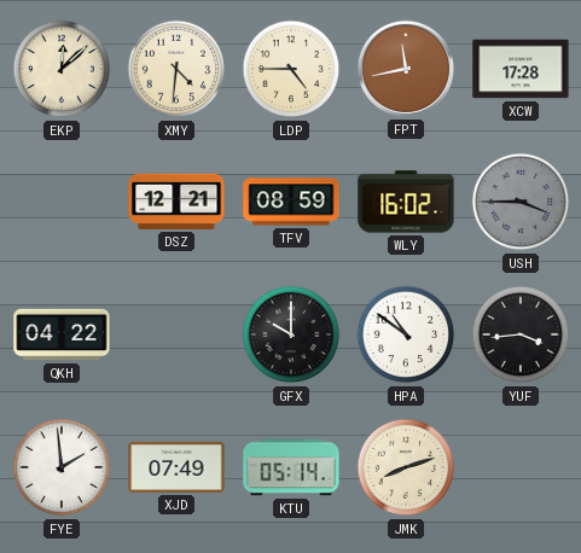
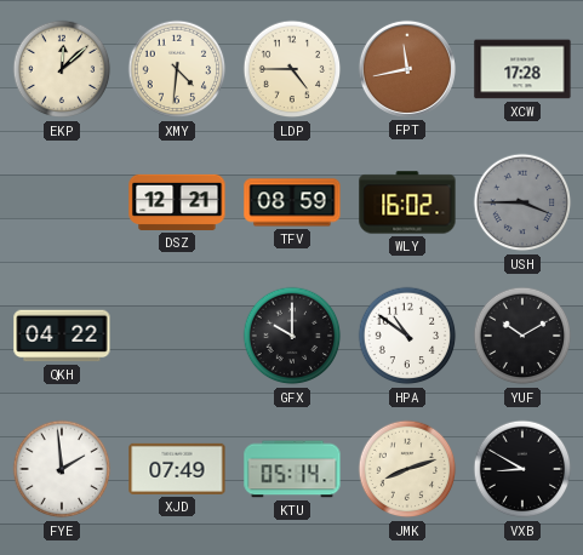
YUF: 3:44 -> 10:10
VXB: none -> 8:50
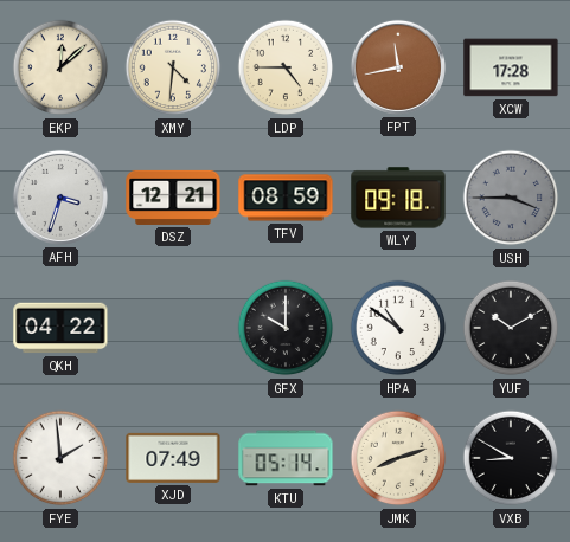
AFH: none -> 3:33
WLY: 16:02 -> 09:18
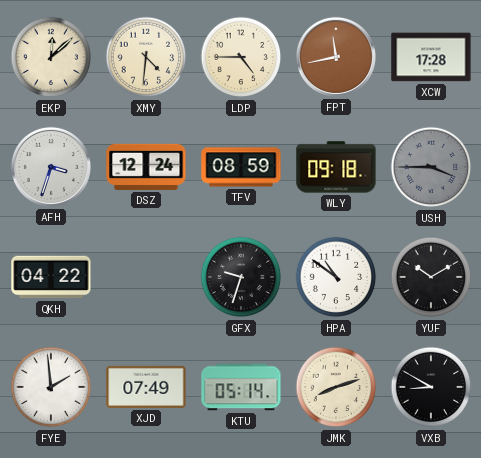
DSZ: 12:21 -> 12:24
GFX: 10:00 -> 9:33
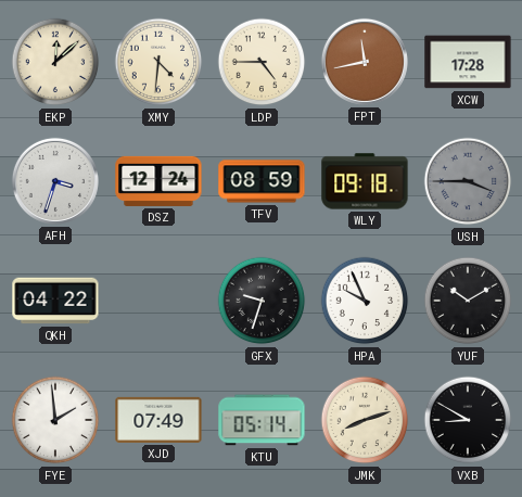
HPA: 10:51 -> 9:56
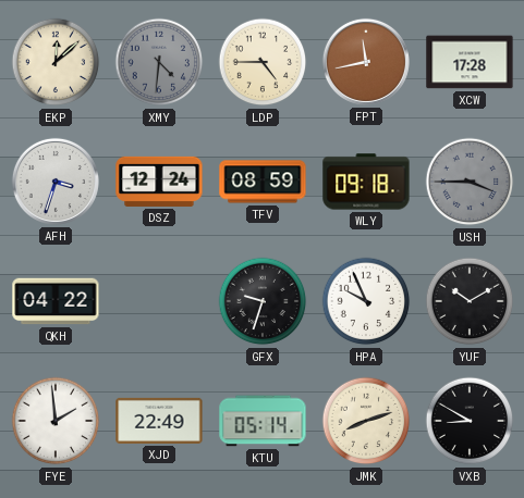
XMY dial: cream -> grey
XJD: 07:49 -> 22:49
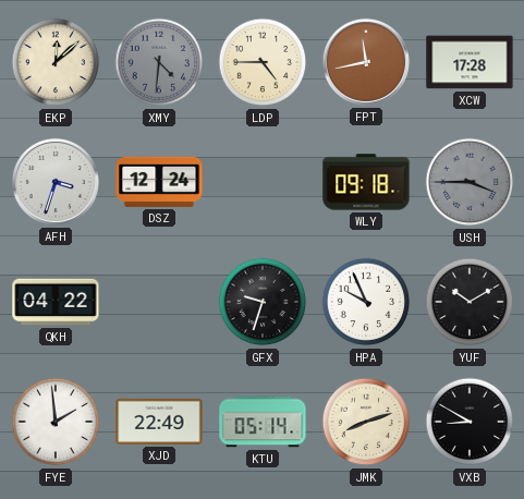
TFV: 08:59 -> none
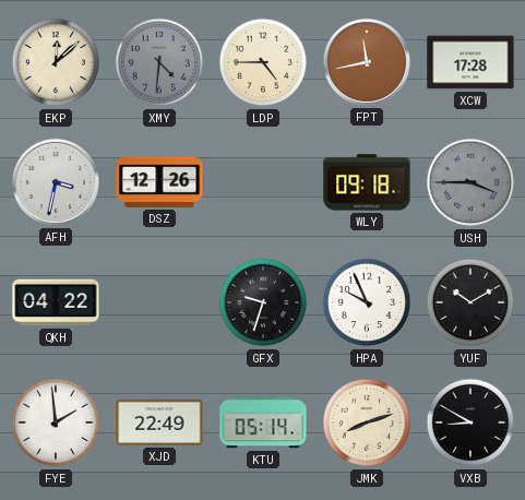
AFH: 3:33 -> 3:32
DSZ: 12:24 -> 12:26
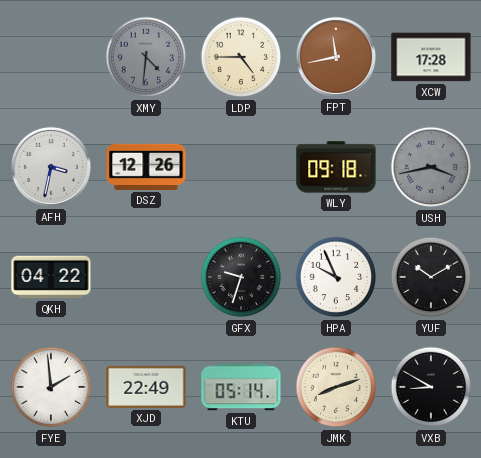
EKP: 12:08 -> none
USH: 3:45 -> 3:43
